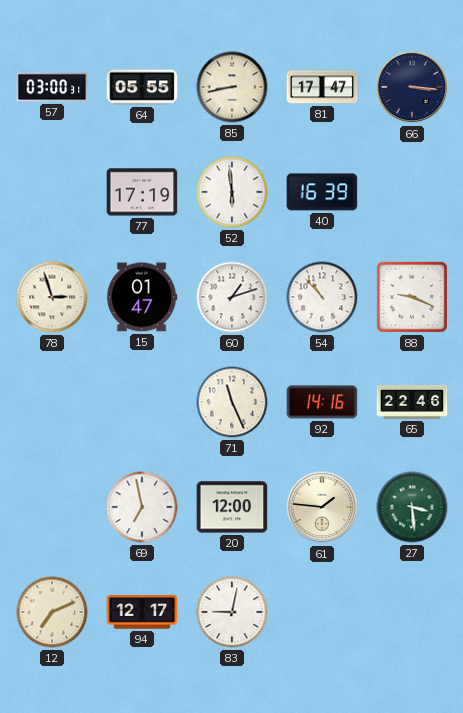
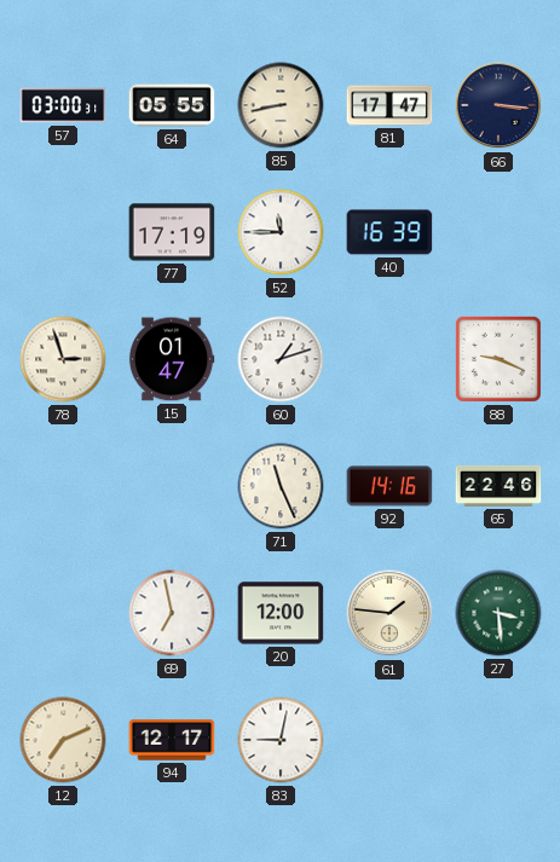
52: 5:59 -> 11:45
54: 10:53 -> none
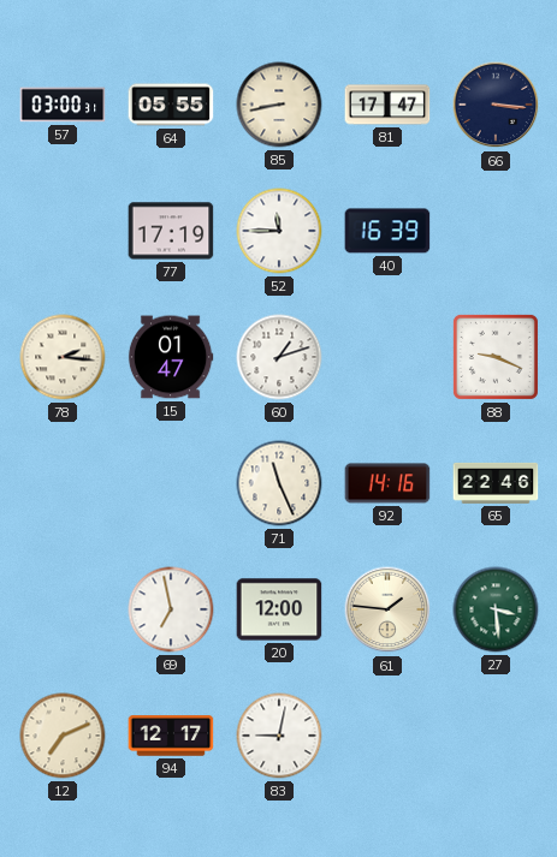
78: 2:57 -> 2:16
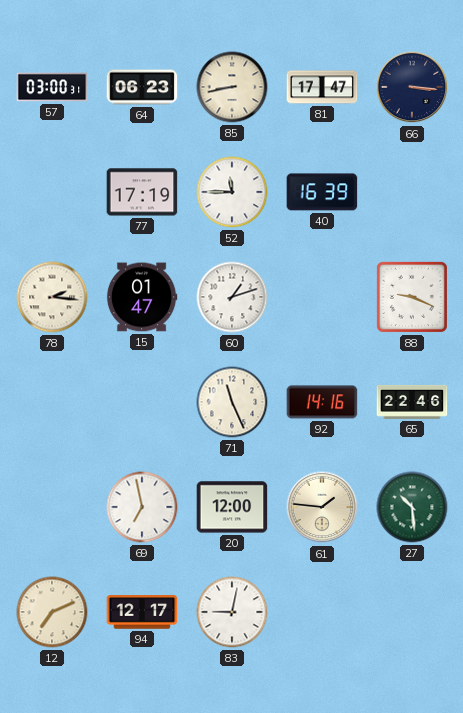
64: 05:55 -> 06:23
27: 3:29 -> 10:29
